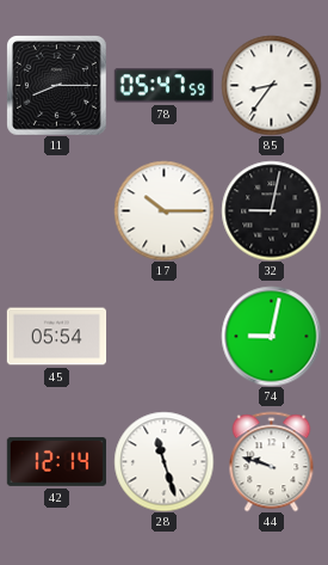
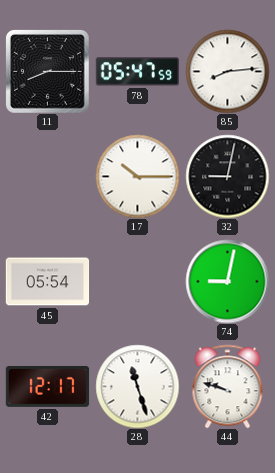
85: 8:36 -> 8:14
42: 12:14 -> 12:17
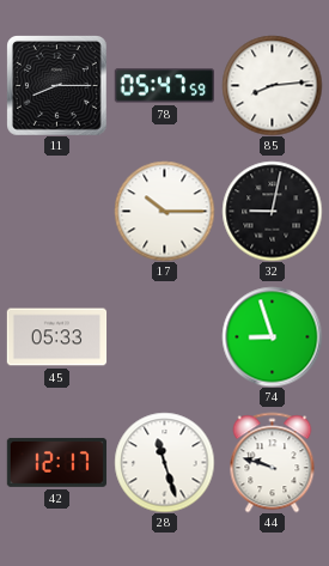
45: 05:54 -> 05:33
74: 9:02 -> 8:57
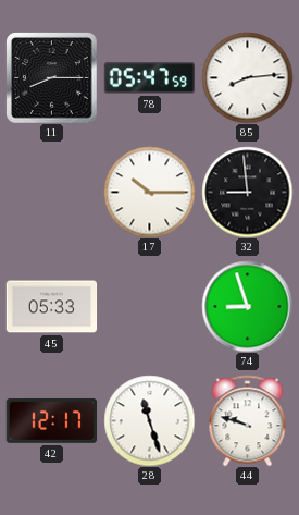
32: 9:02 -> 8:59
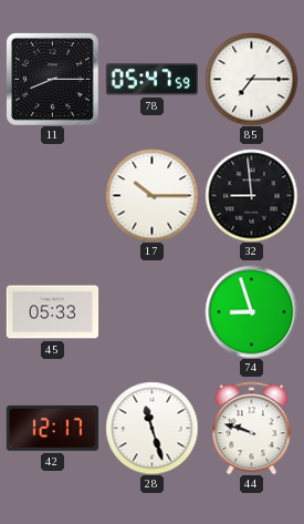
85: 8:14 -> 7:15
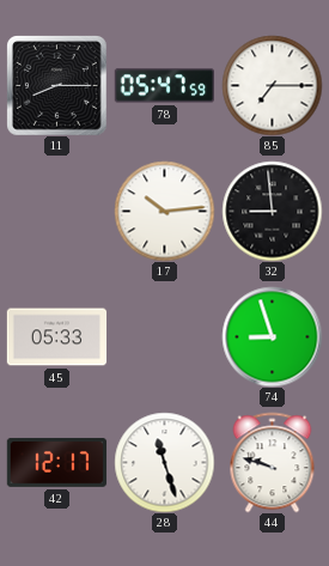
17: 10:15 -> 10:14
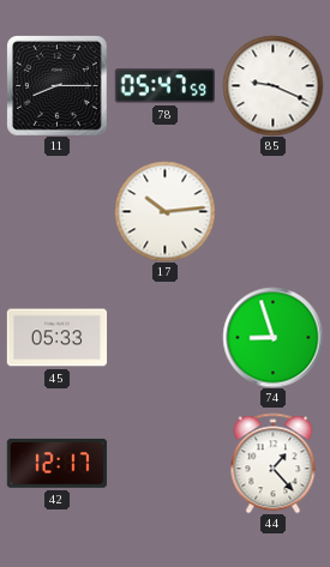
85: 7:15 -> 9:19
32: 8:59 -> none
28: 11:27 -> none
44: 9:48 -> 1:23
